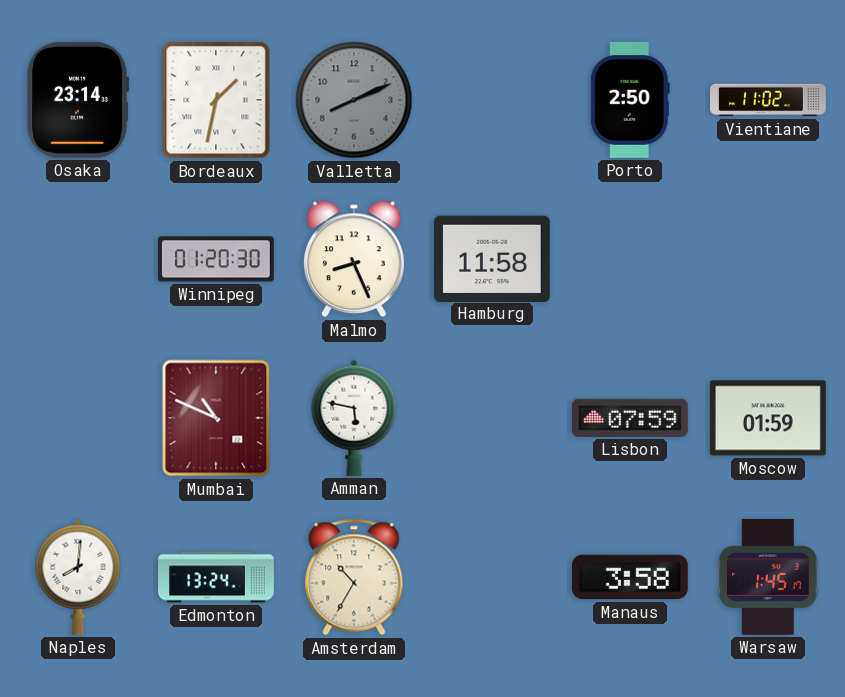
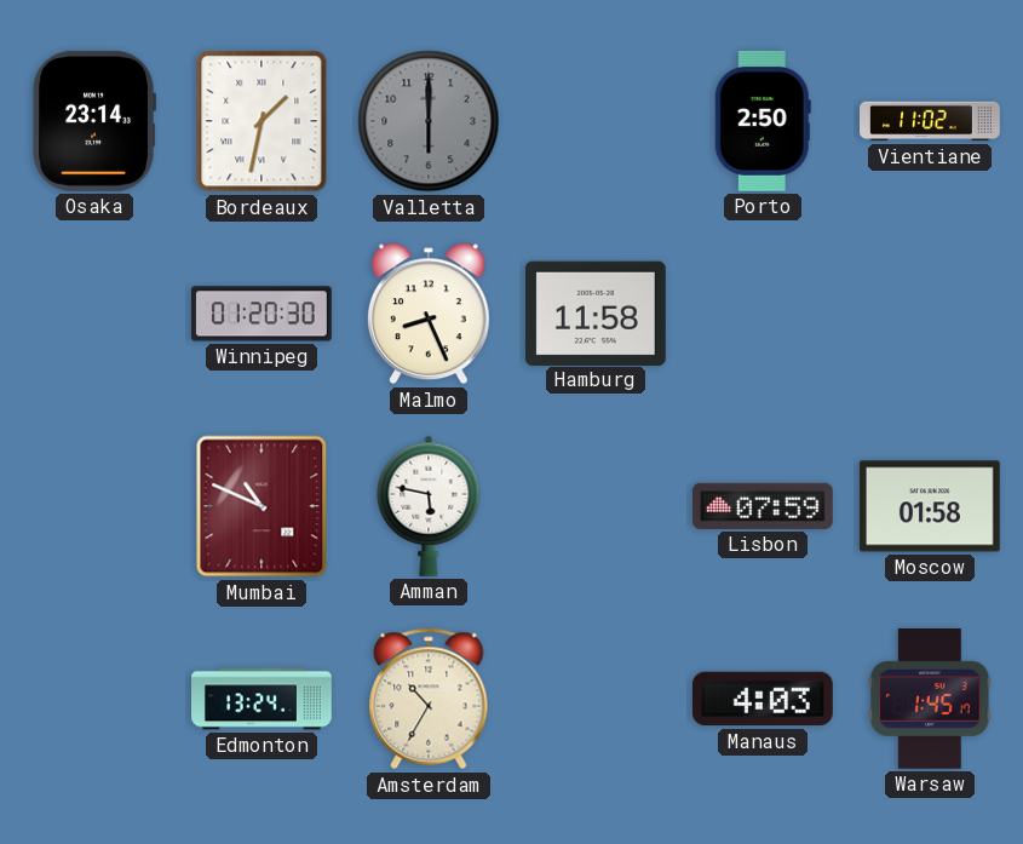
Valletta: 8:11 -> 6:00
Moscow: 01:59 -> 01:58
Naples: 8:01 -> none
Manaus: 3:58 -> 4:03
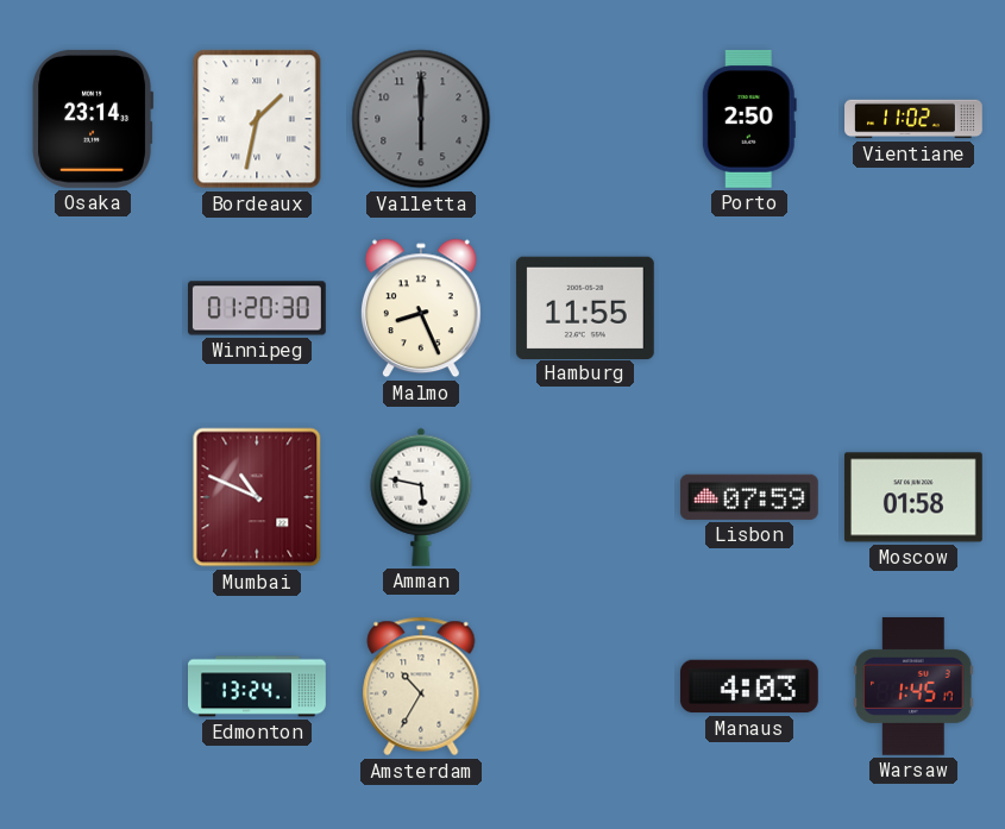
Hamburg: 11:58 -> 11:55
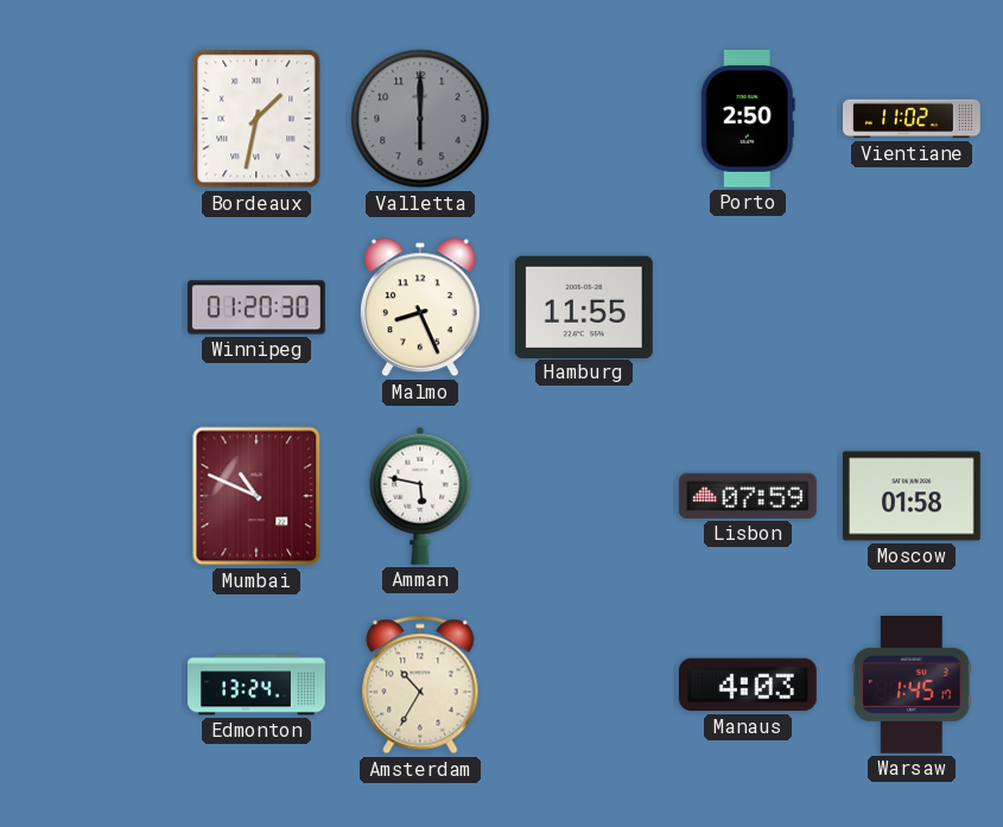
Osaka: 23:14 -> none
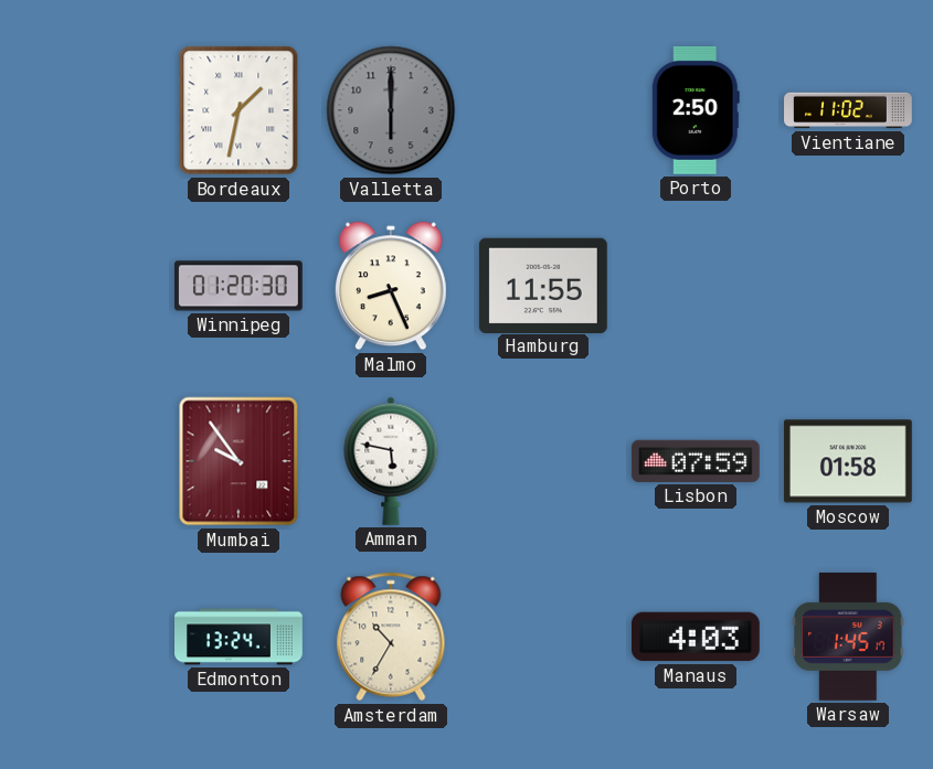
Mumbai: 10:49 -> 9:54
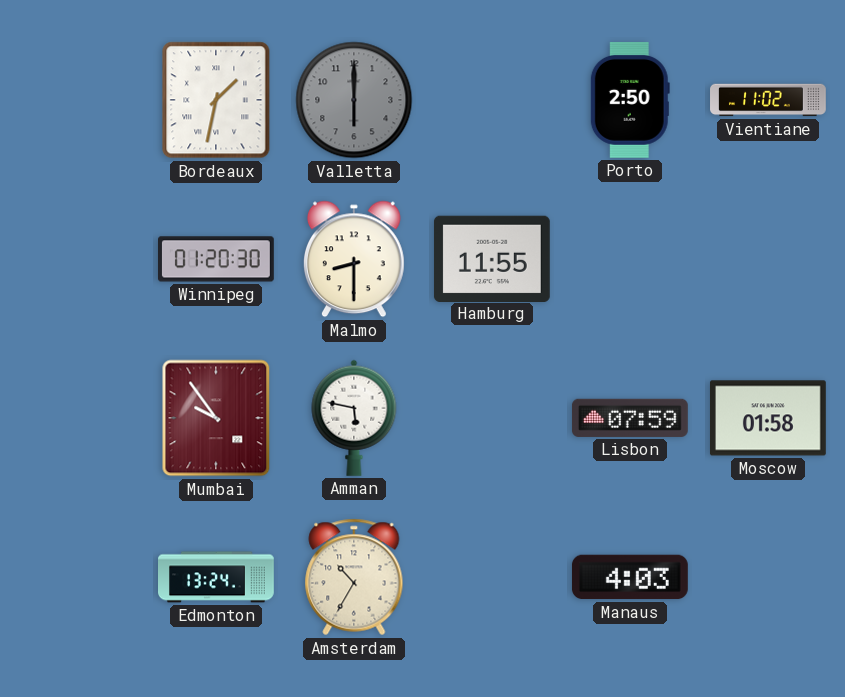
Malmo: 8:26 -> 8:30
Warsaw: 1:45 -> none
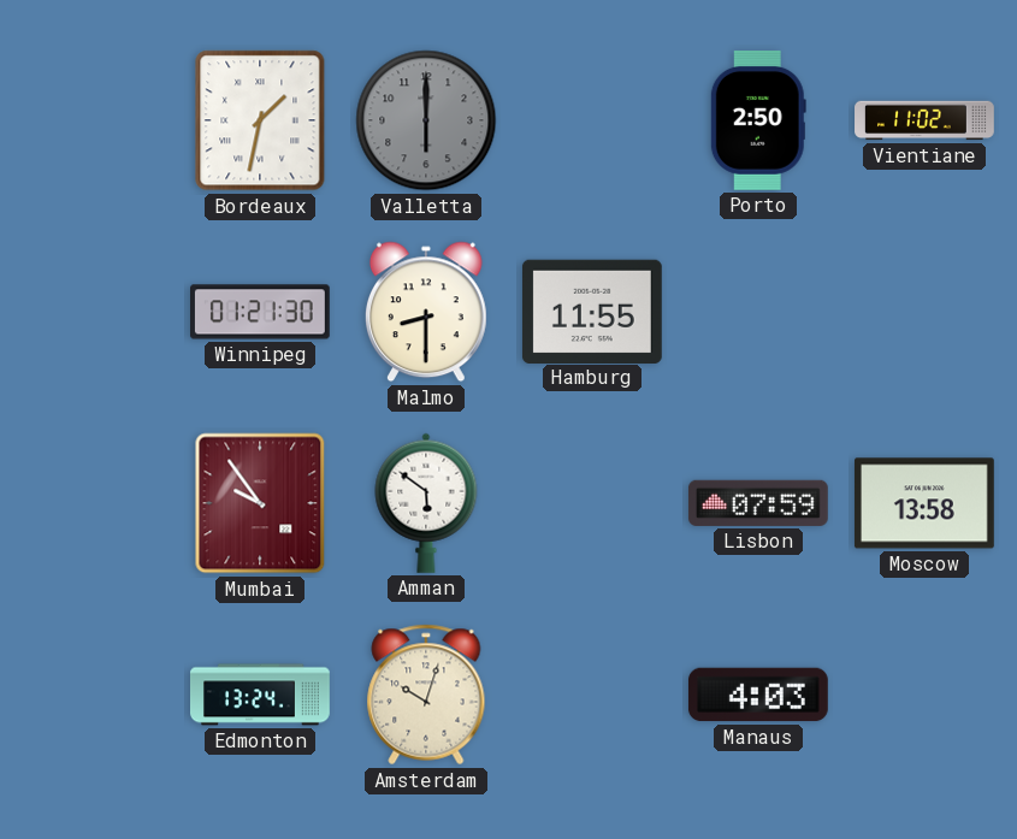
Winnipeg: 01:20 -> 01:21
Amman: 5:47 -> 5:51
Moscow: 01:58 -> 13:58
Amsterdam: 10:35 -> 10:03
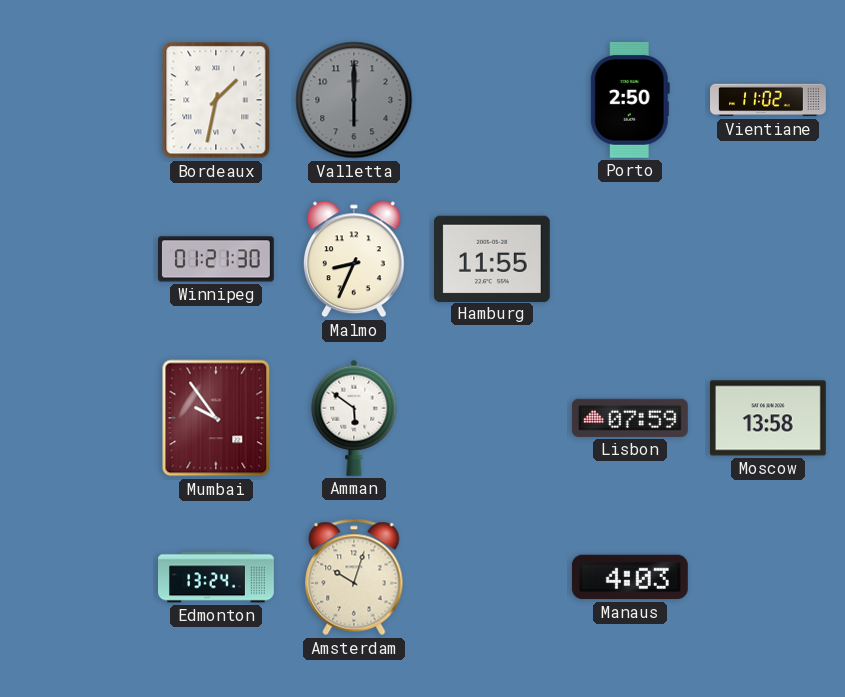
Malmo: 8:30 -> 8:34
